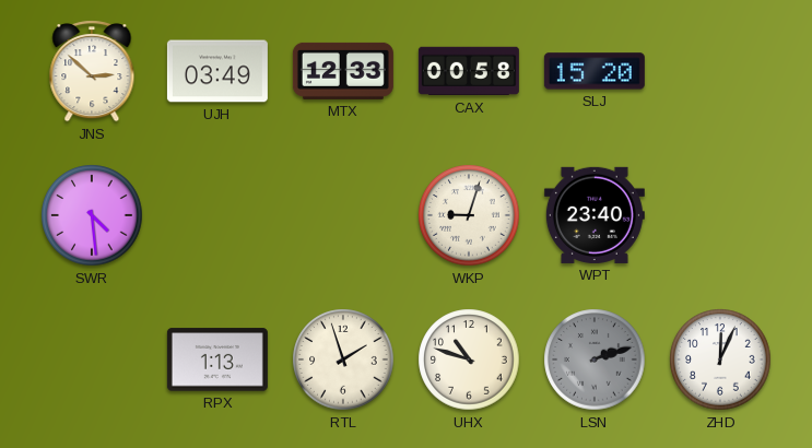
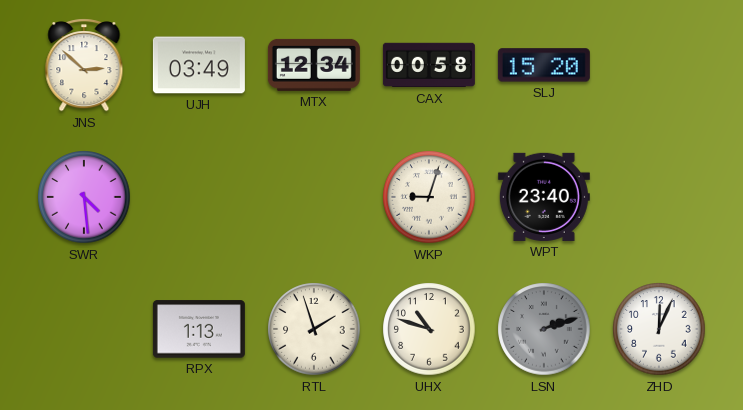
MTX: 12:33 -> 12:34
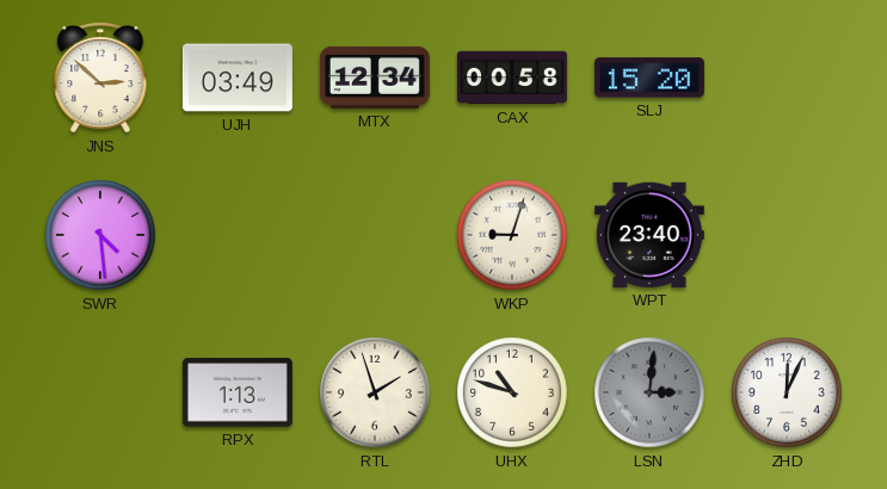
LSN: 2:12 -> 3:01
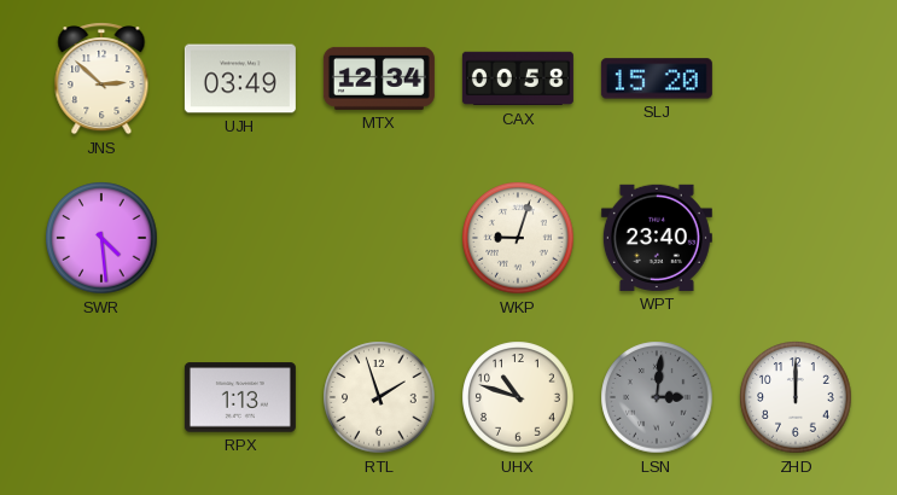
ZHD: 12:04 -> 12:00
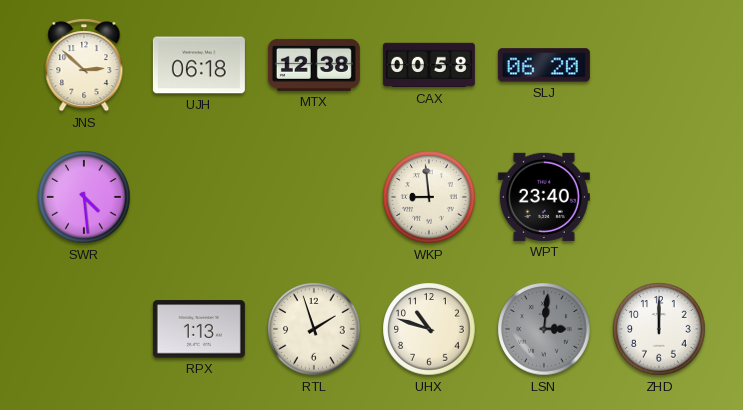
UJH: 03:49 -> 06:18
MTX: 12:34 -> 12:38
SLJ: 15:20 -> 06:20
WKP: 9:03 -> 8:59
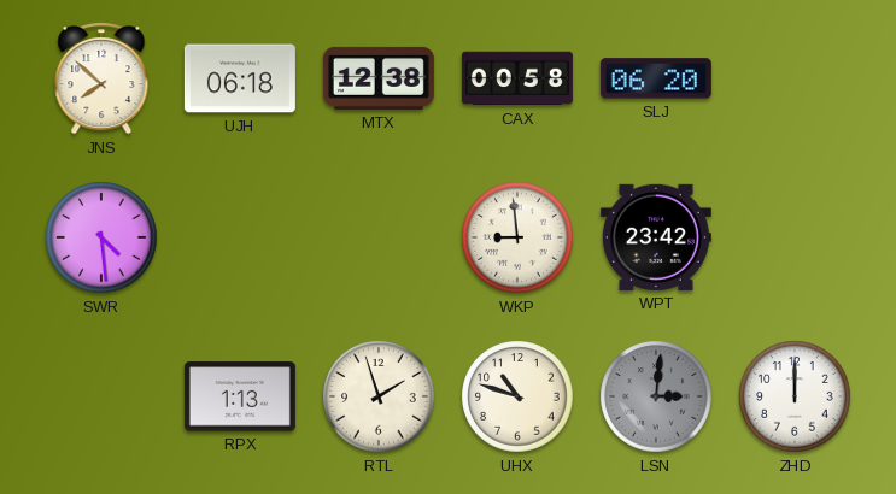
JNS: 2:52 -> 7:52
WPT: 23:40 -> 23:42
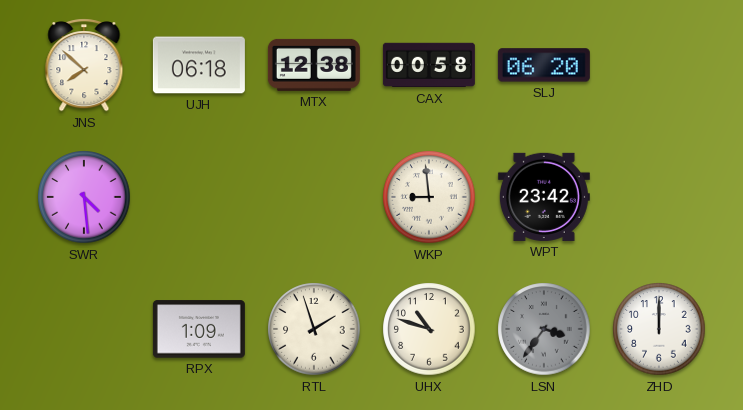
RPX: 1:13 -> 1:09
LSN: 3:01 -> 3:36
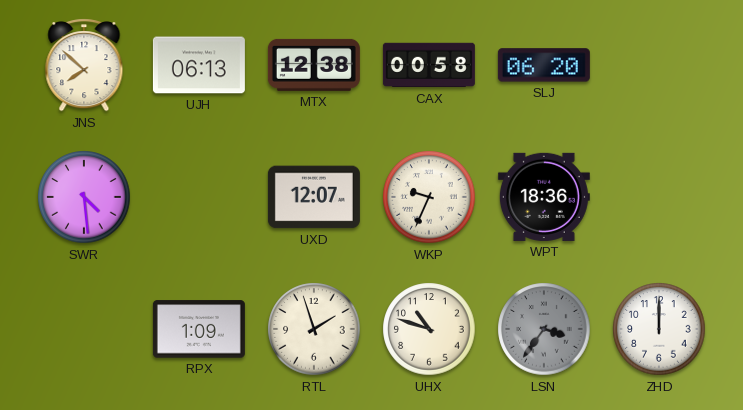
UJH: 06:18 -> 06:13
UXD: none -> 12:07
WKP: 8:59 -> 9:34
WPT: 23:42 -> 18:36
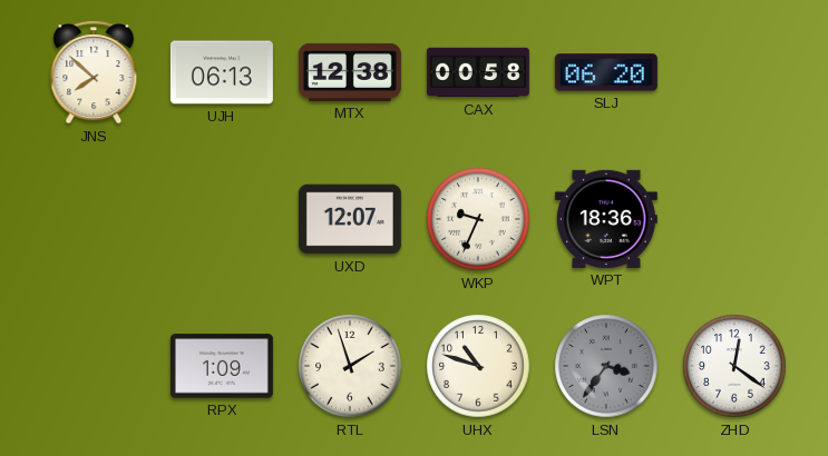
SWR: 4:29 -> none
ZHD: 12:00 -> 12:21
